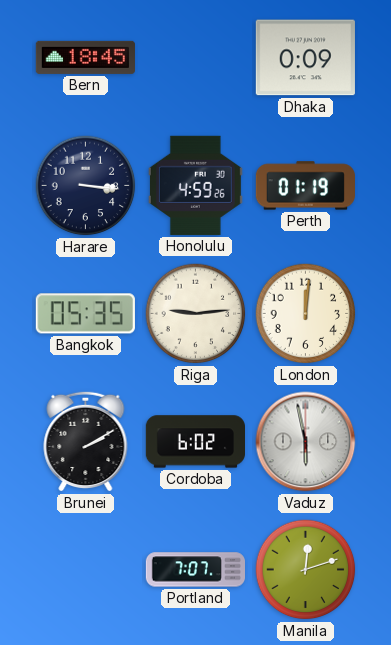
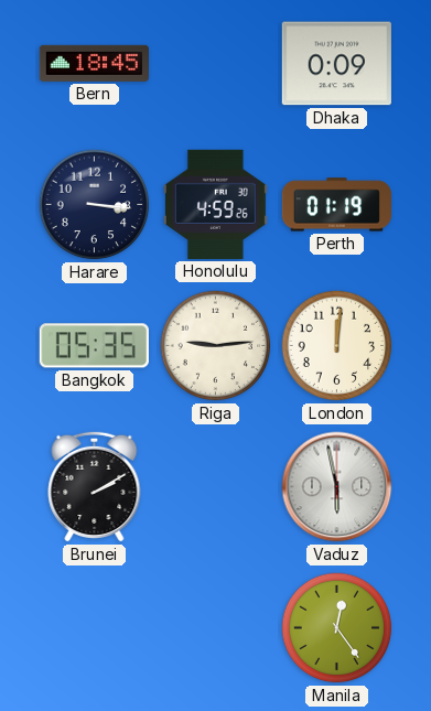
Cordoba: 6:02 -> none
Portland: 7:07 -> none
Manila: 12:12 -> 12:24
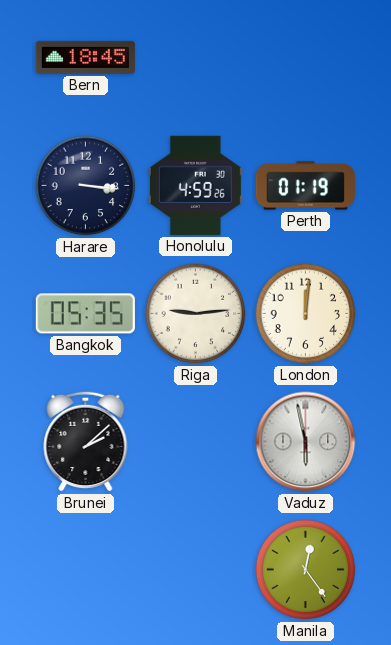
Dhaka: 0:09 -> none
Brunei: 2:10 -> 2:08
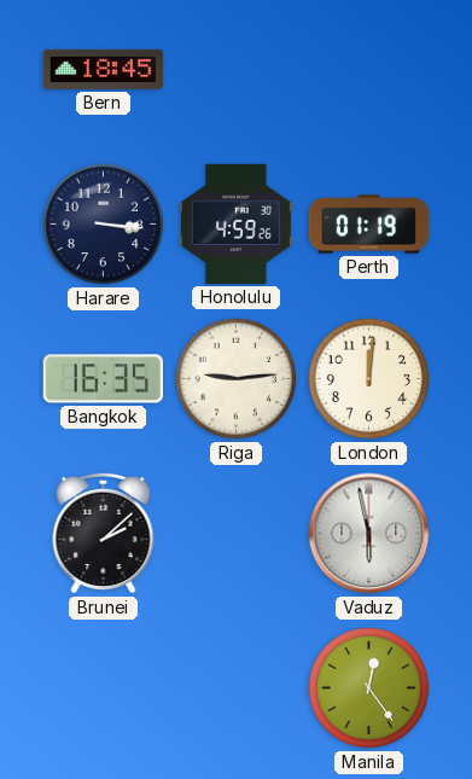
Bangkok: 05:35 -> 16:35
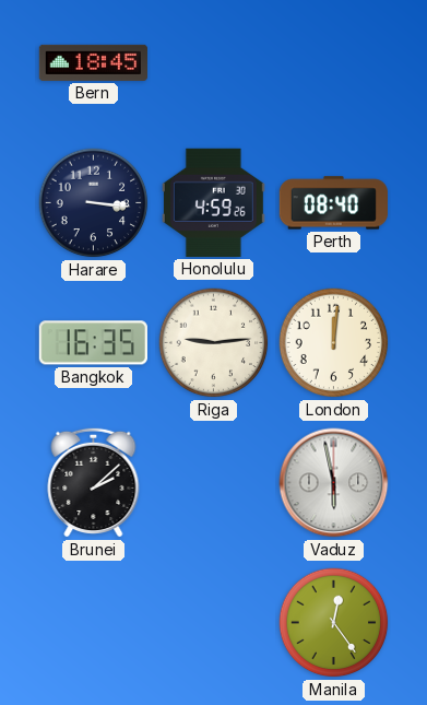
Perth: 01:19 -> 08:40
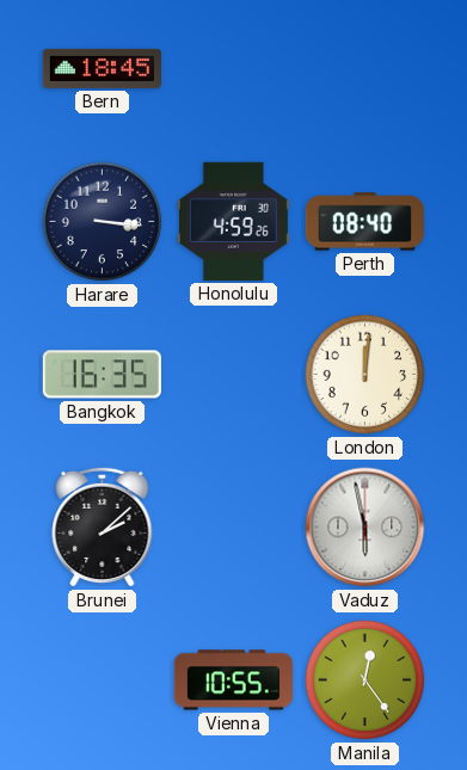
Riga: 9:14 -> none
Vienna: none -> 10:55
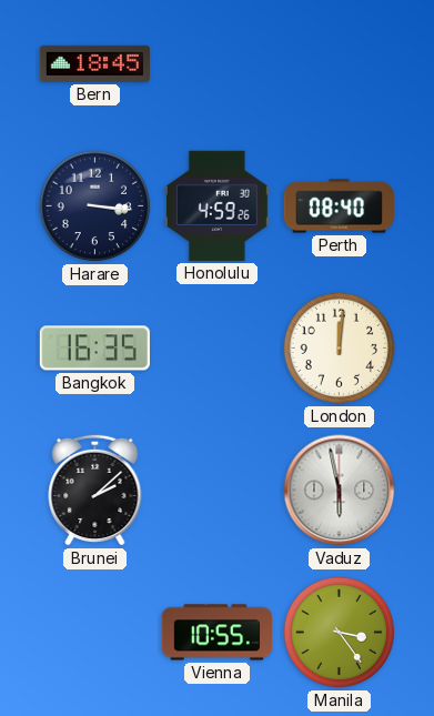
Manila: 12:24 -> 3:24
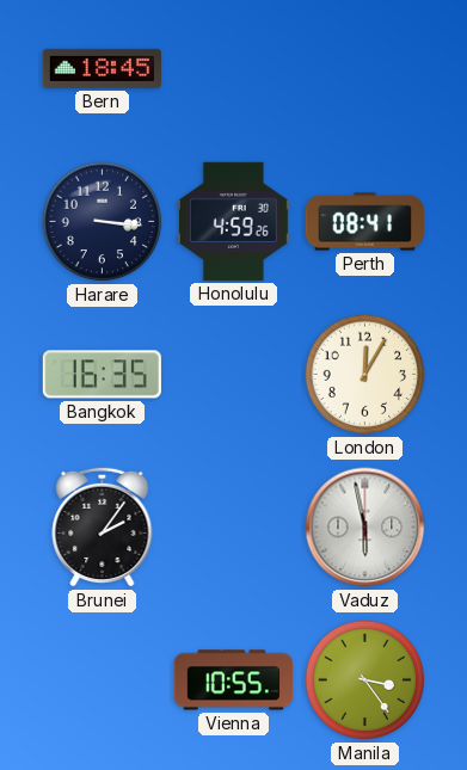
Perth: 08:40 -> 08:41
London: 12:01 -> 12:05
Brunei: 2:08 -> 2:06
